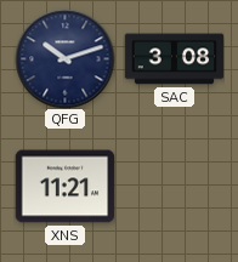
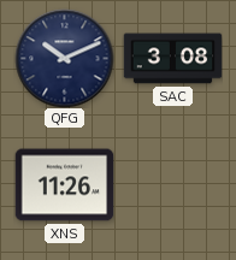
QFG: 10:12 -> 10:11
XNS: 11:21 -> 11:26
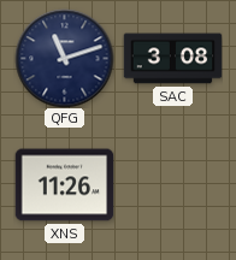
QFG: 10:11 -> 11:12
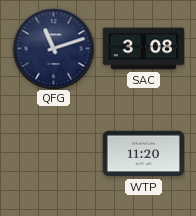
XNS: 11:26 -> none
WTP: none -> 11:20
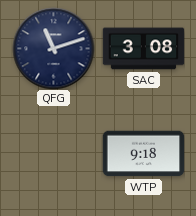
WTP: 11:20 -> 9:18
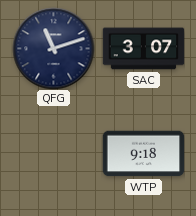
SAC: 3:08 -> 3:07
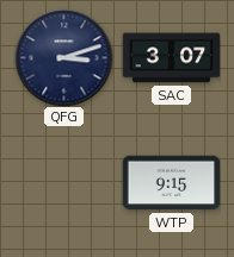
QFG: 11:12 -> 3:12
WTP: 9:18 -> 9:15
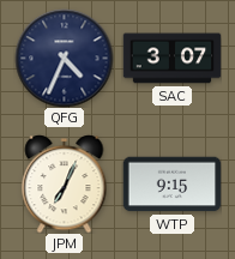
QFG: 3:12 -> 4:34
JPM: none -> 7:04
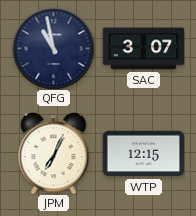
QFG: 4:34 -> 10:58
WTP: 9:15 -> 12:15
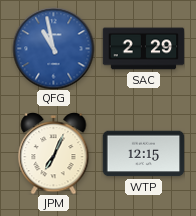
QFG dial: navy -> blue
SAC: 3:07 -> 2:29
